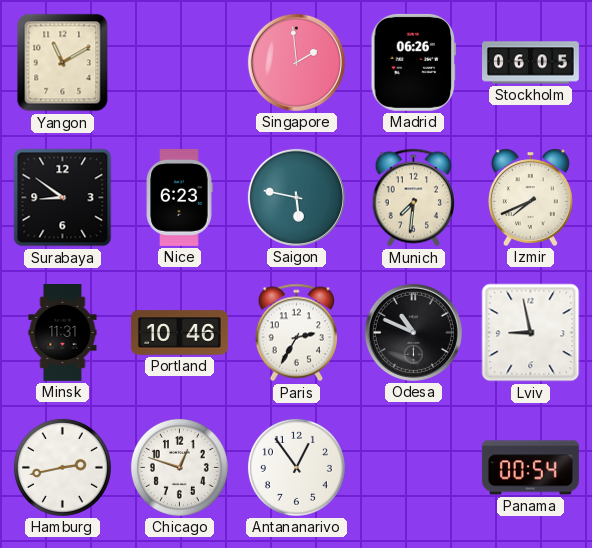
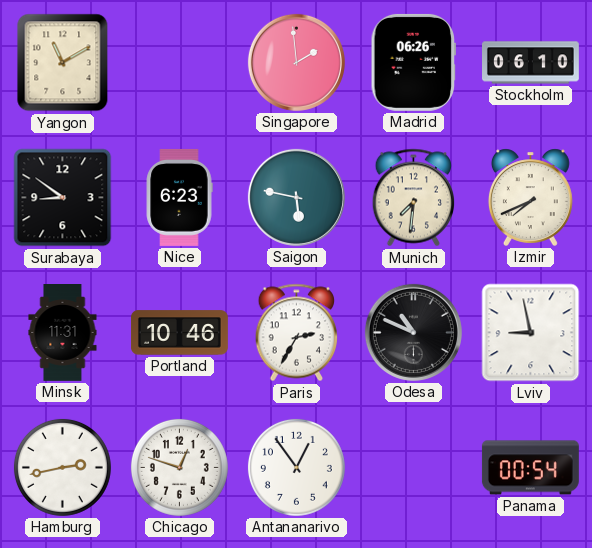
Stockholm: 06:05 -> 06:10
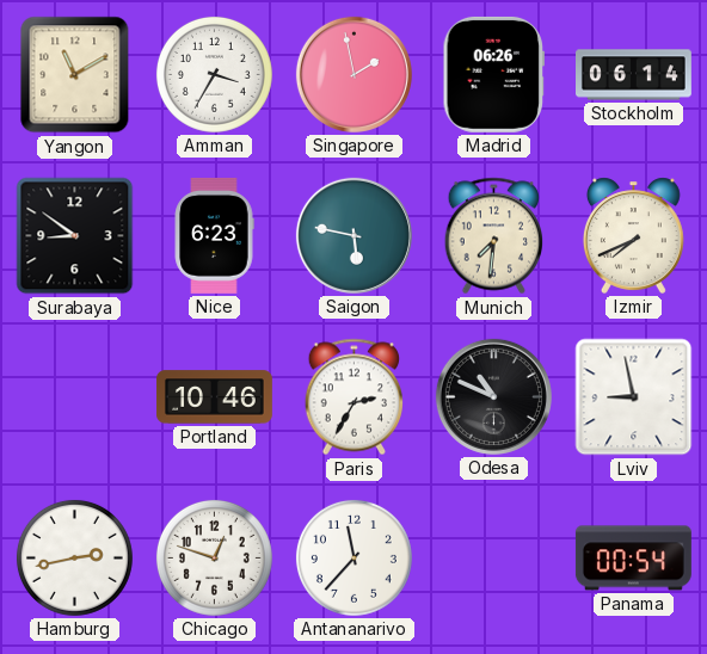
Amman: none -> 3:35
Singapore: 1:59 -> 1:58
Stockholm: 06:10 -> 06:14
Minsk: 11:31 -> none
Antananarivo: 12:54 -> 11:37
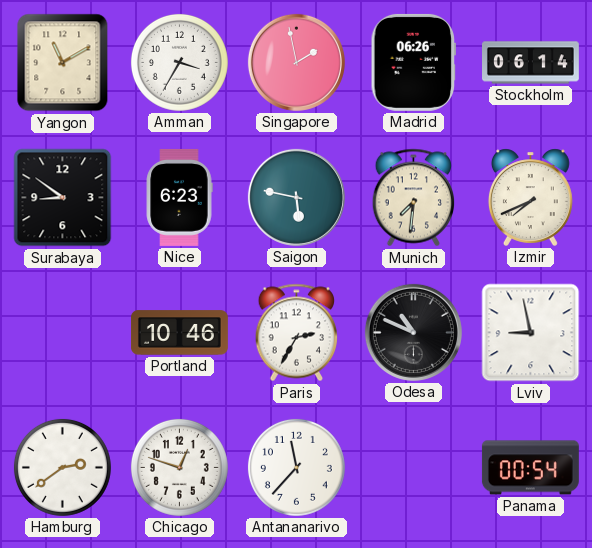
Hamburg: 2:43 -> 2:39
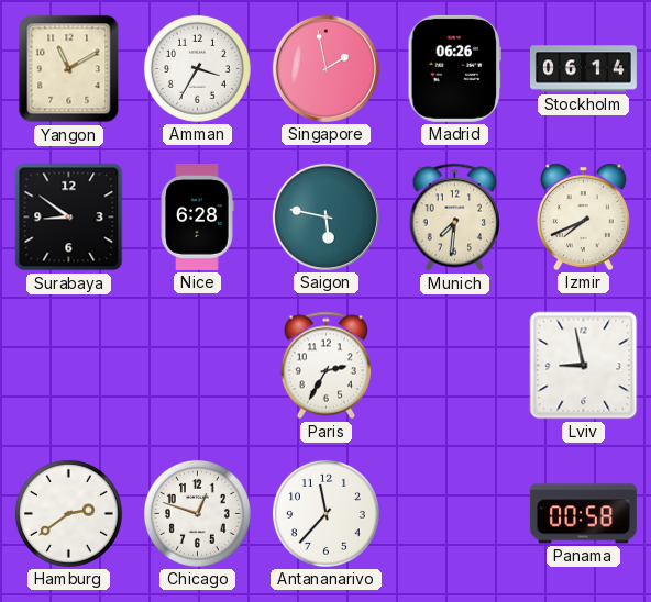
Nice: 6:23 -> 6:28
Portland: 10:46 -> none
Odesa: 10:49 -> none
Panama: 00:54 -> 00:58
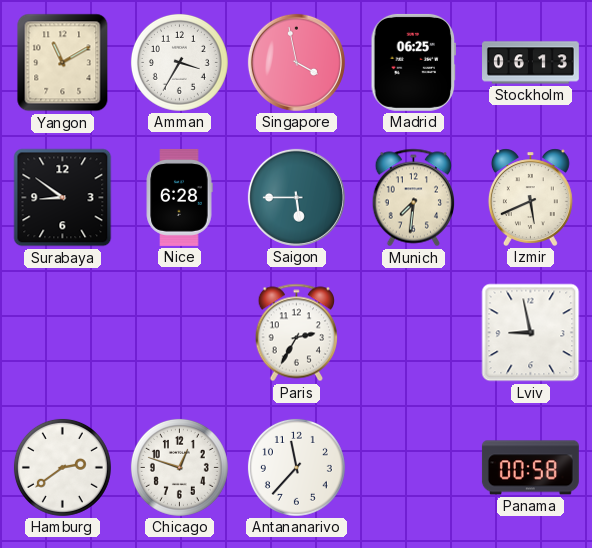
Singapore: 1:58 -> 3:58
Madrid: 06:26 -> 06:25
Stockholm: 06:14 -> 06:13
Saigon: 5:47 -> 5:45
Izmir: 7:41 -> 5:41
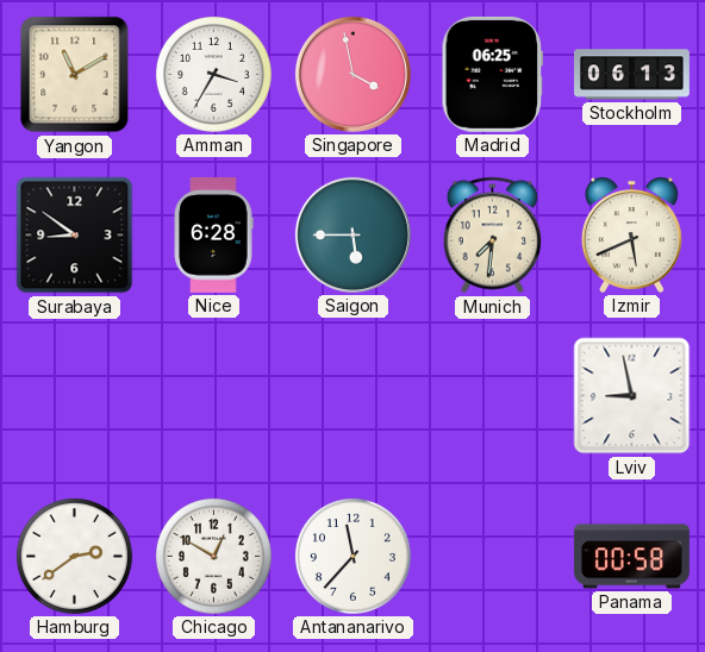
Paris: 2:35 -> none
Chicago: 12:48 -> 12:50
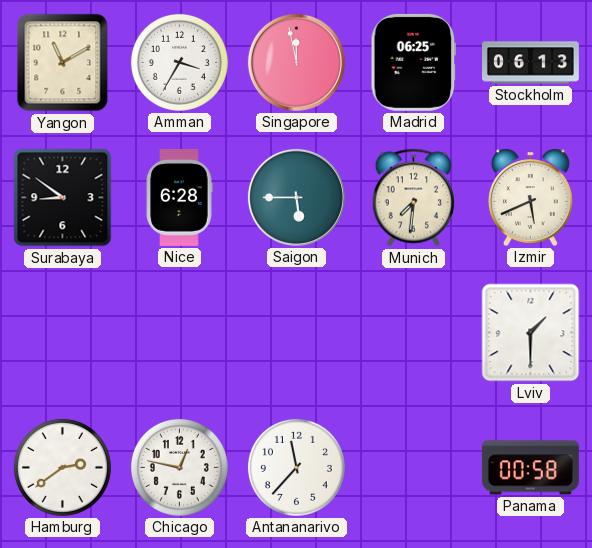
Singapore: 3:58 -> 11:58
Lviv: 8:58 -> 1:30
Chicago: 12:50 -> 12:47
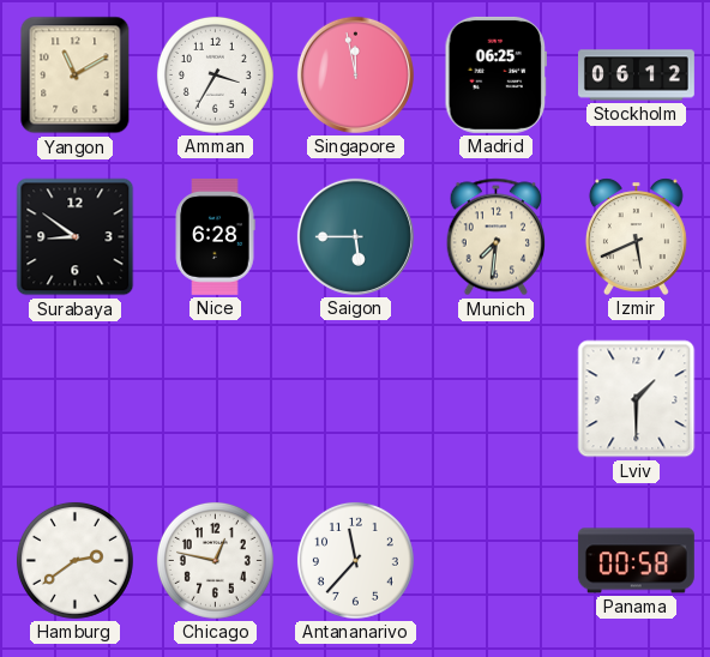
Stockholm: 06:13 -> 06:12
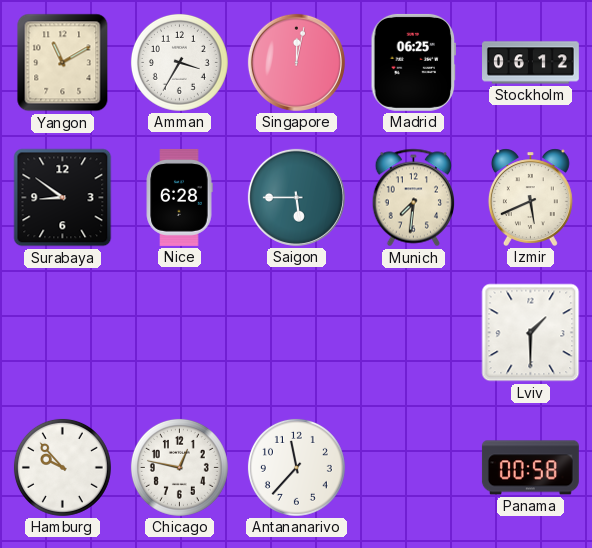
Singapore: 11:58 -> 12:02
Hamburg: 2:39 -> 9:53
